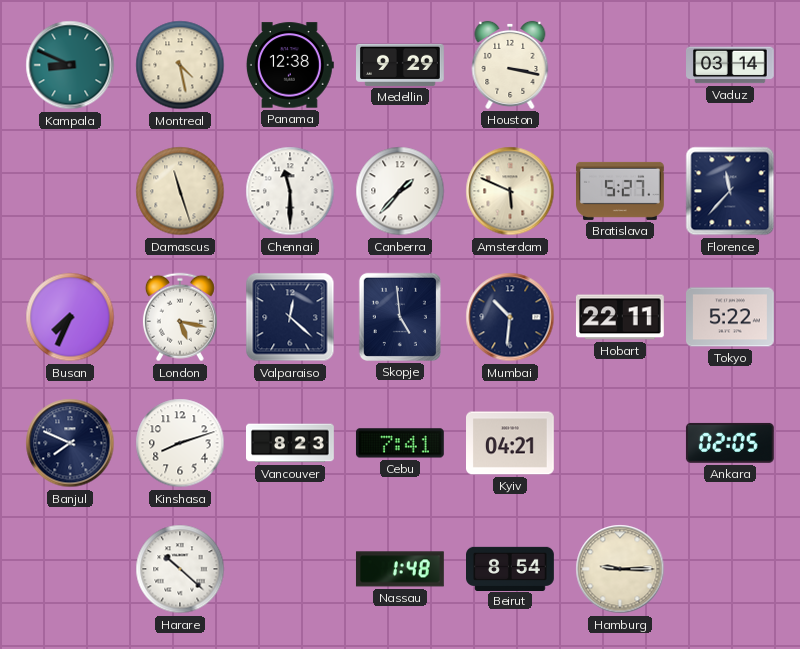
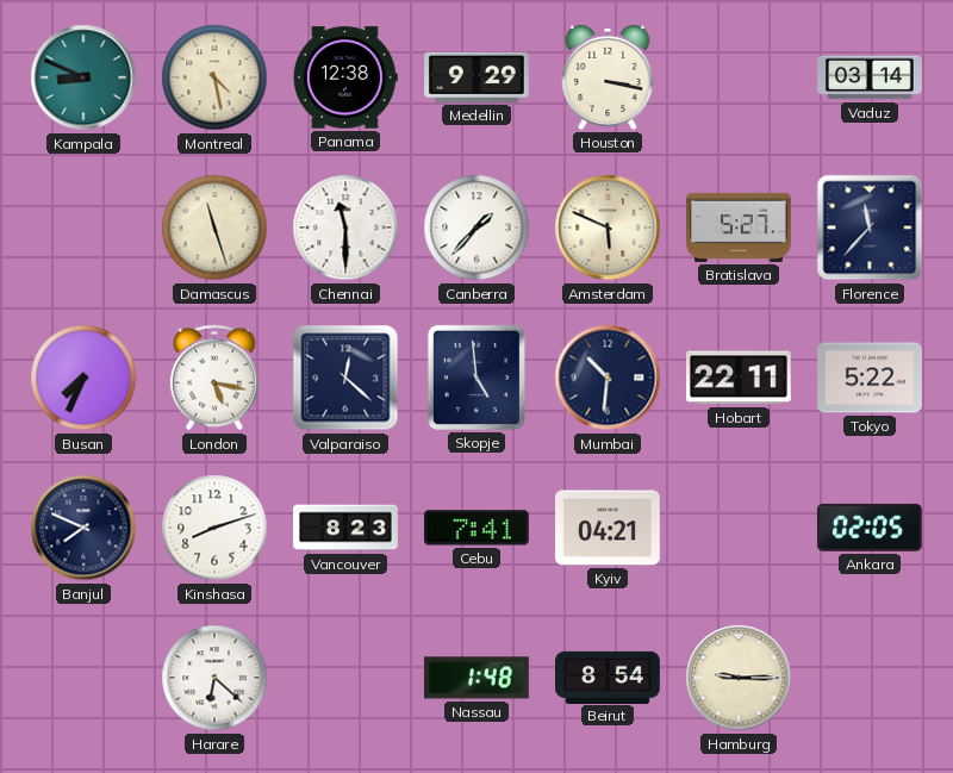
Harare: 10:22 -> 6:22
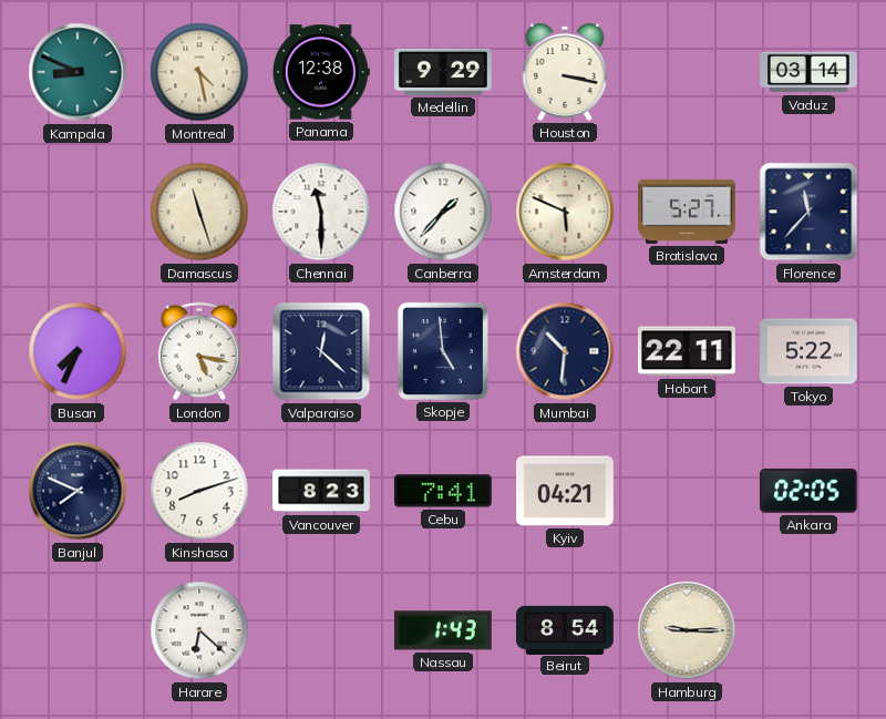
Nassau: 1:48 -> 1:43
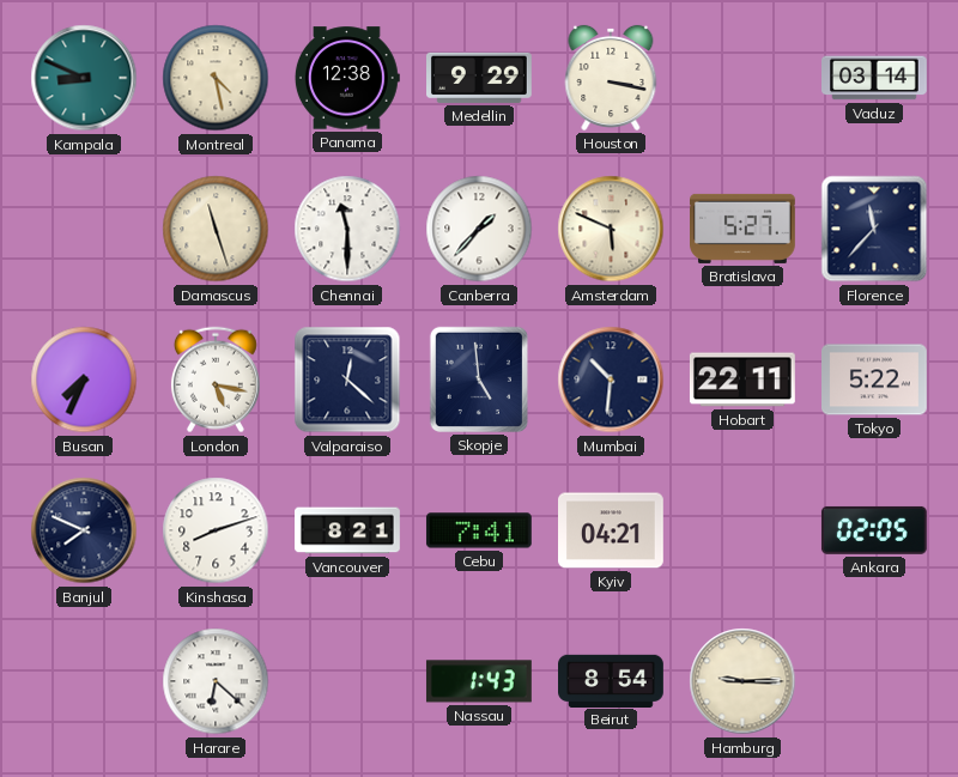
Vancouver: 8:23 -> 8:21
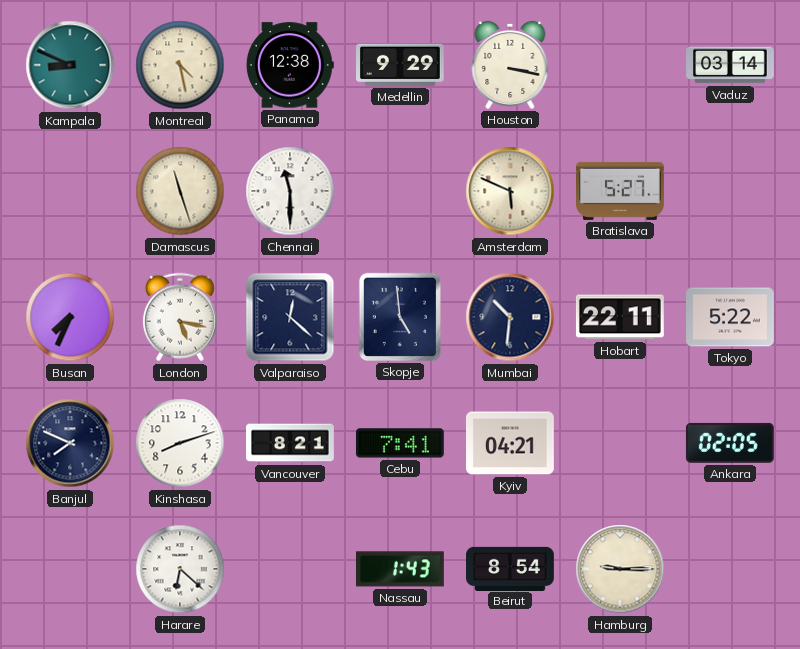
Canberra: 1:37 -> none
Florence: 11:37 -> none
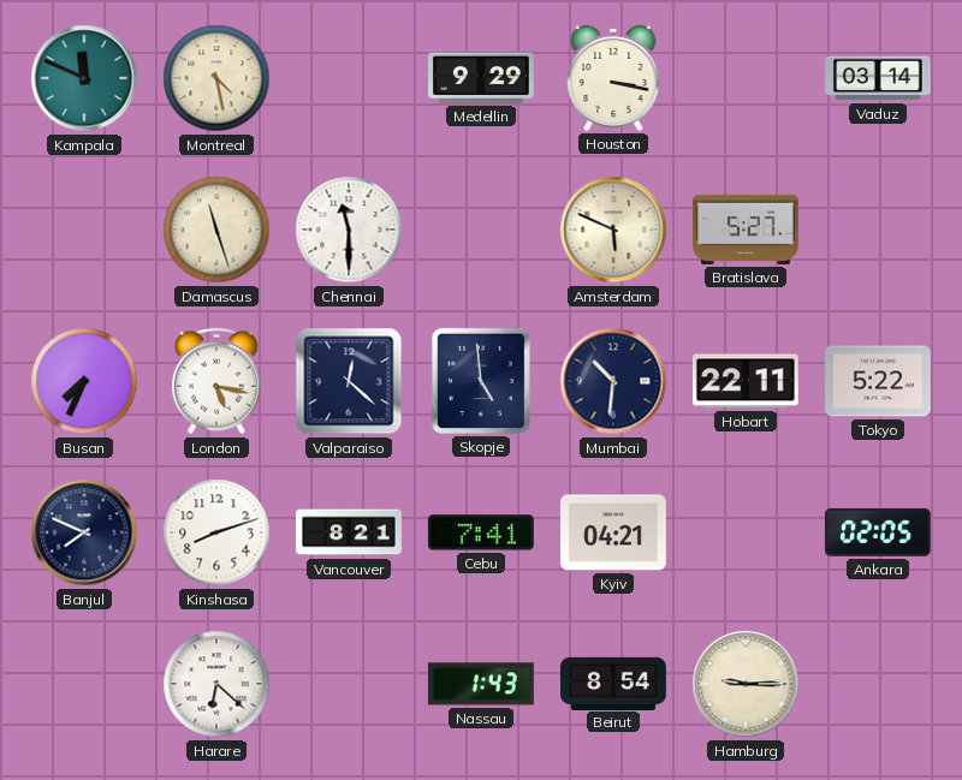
Kampala: 8:49 -> 11:49
Panama: 12:38 -> none
